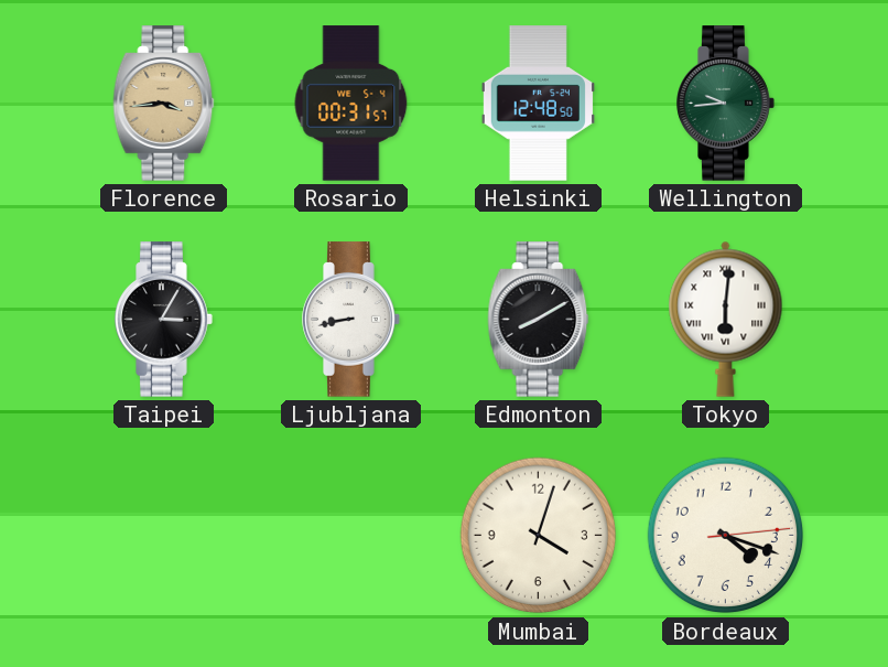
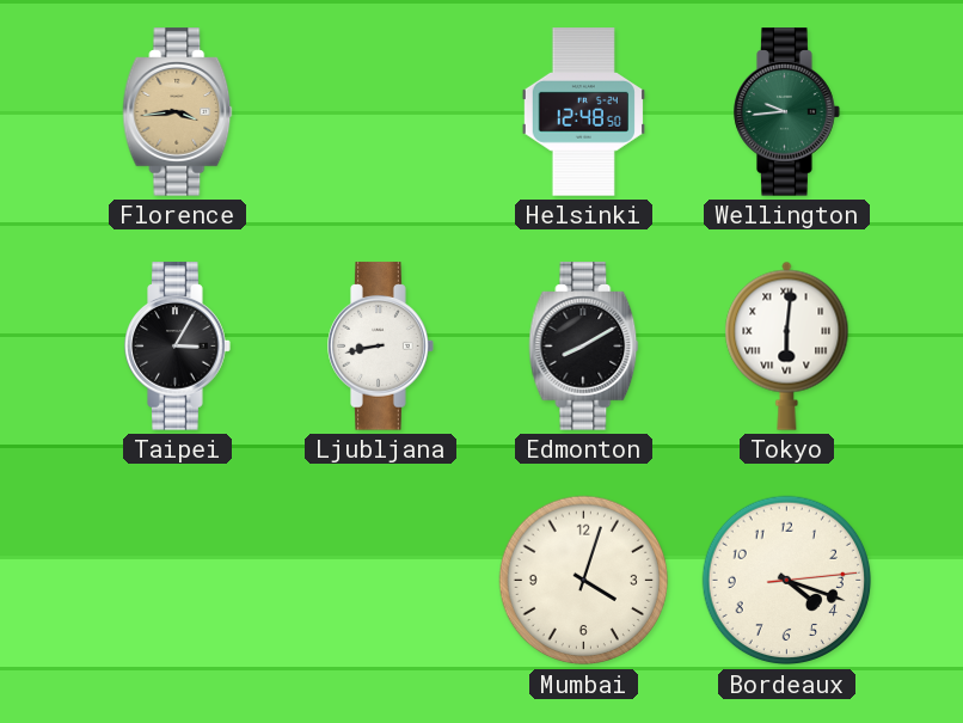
Rosario: 00:31 -> none
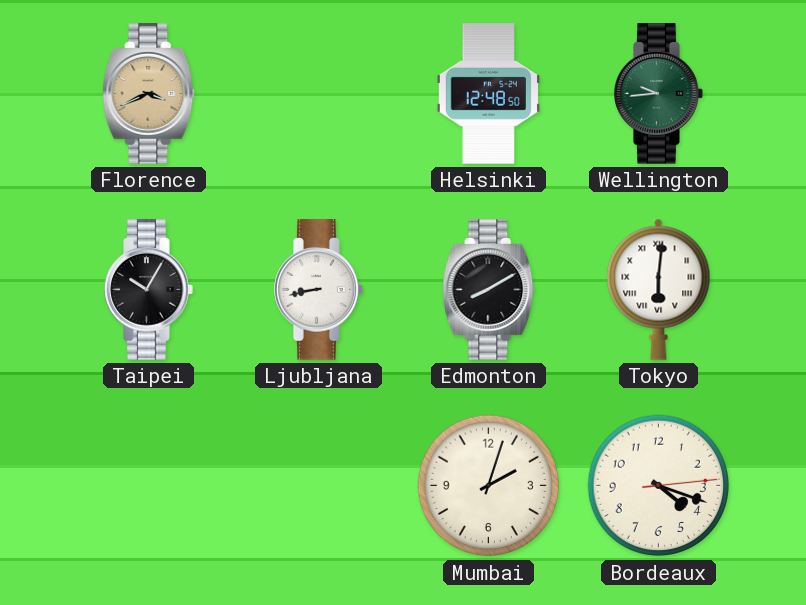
Florence: 3:44 -> 3:41
Taipei: 3:05 -> 10:05
Mumbai: 4:03 -> 2:03
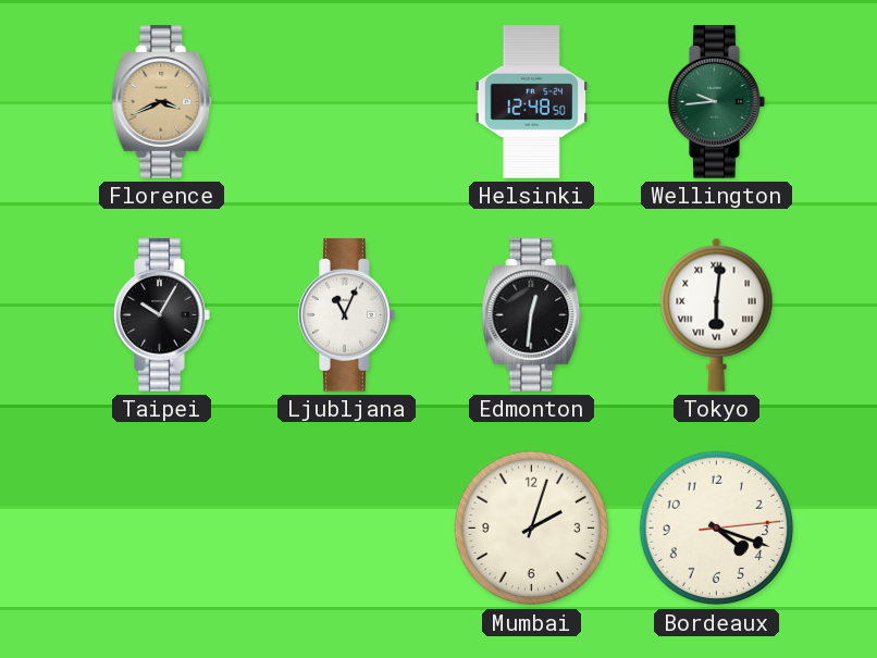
Ljubljana: 8:43 -> 11:04
Edmonton: 8:10 -> 12:31
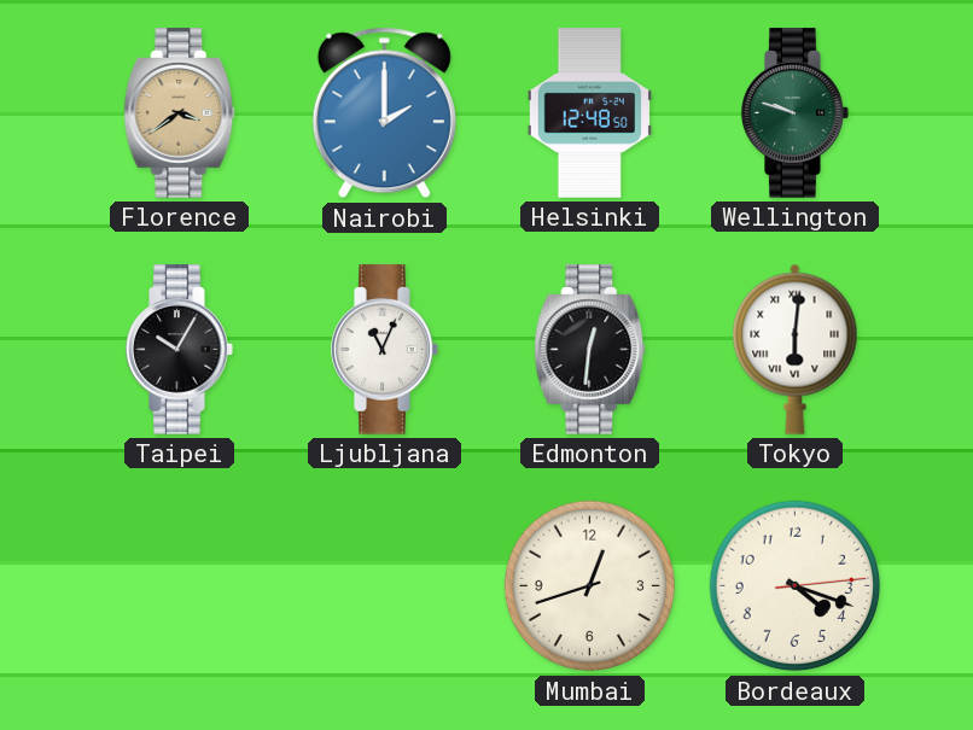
Florence: 3:41 -> 3:39
Nairobi: none -> 2:00
Wellington: 9:44 -> 9:48
Mumbai: 2:03 -> 12:42
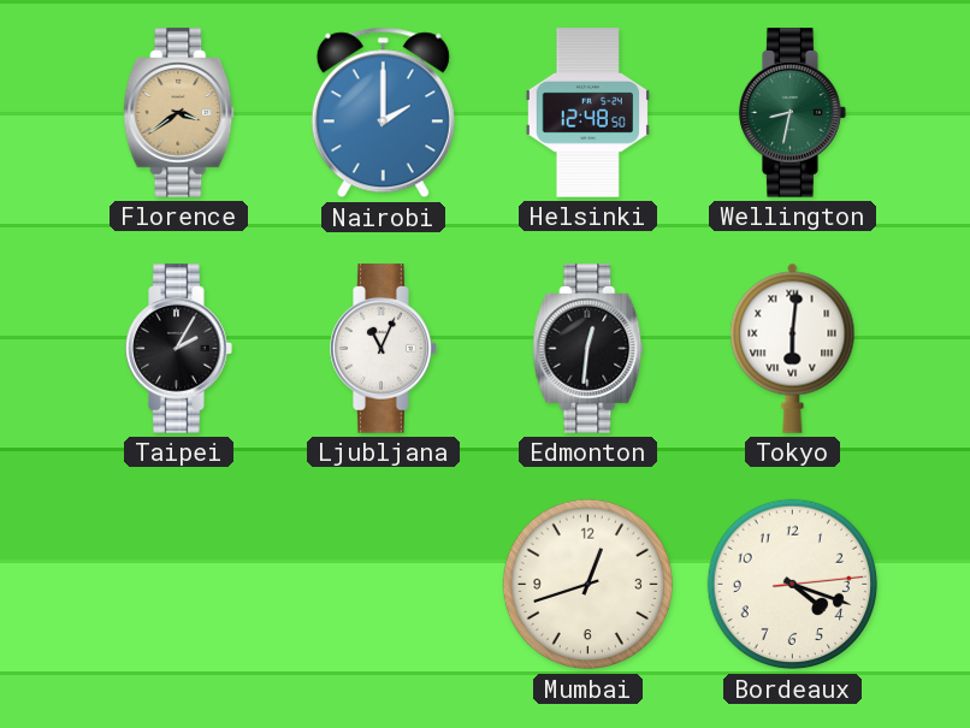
Wellington: 9:48 -> 8:32
Taipei: 10:05 -> 2:05
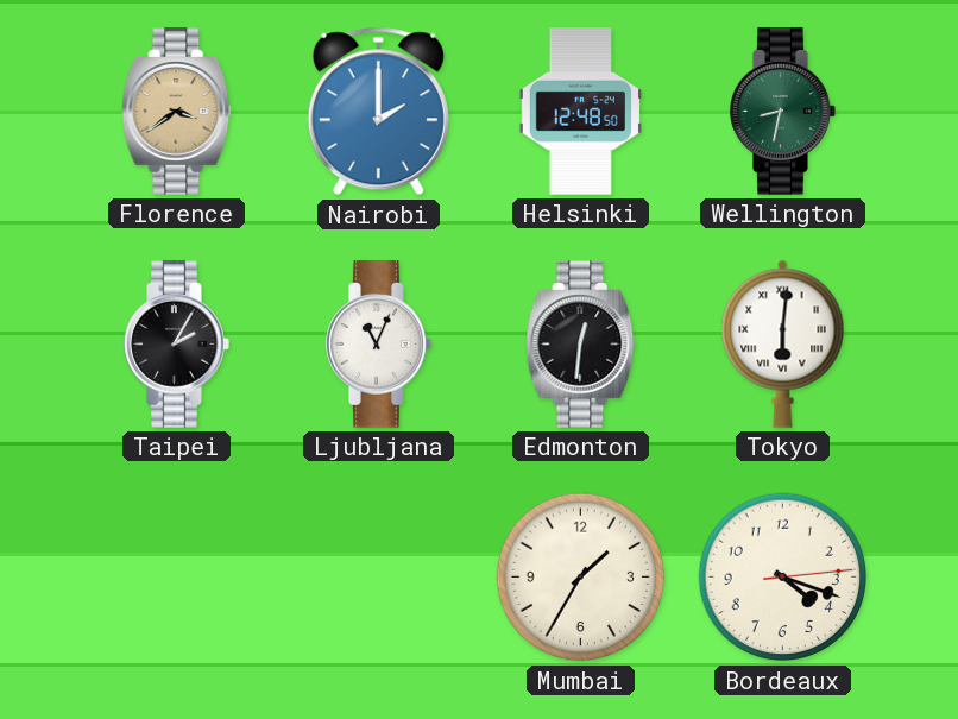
Mumbai: 12:42 -> 1:35
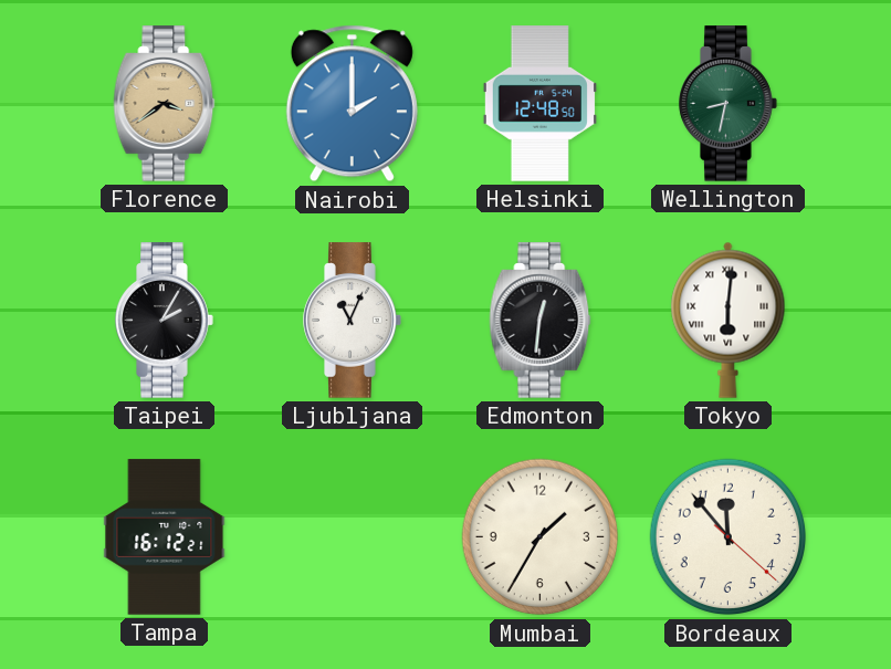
Tampa: none -> 16:12
Bordeaux: 4:18 -> 11:53
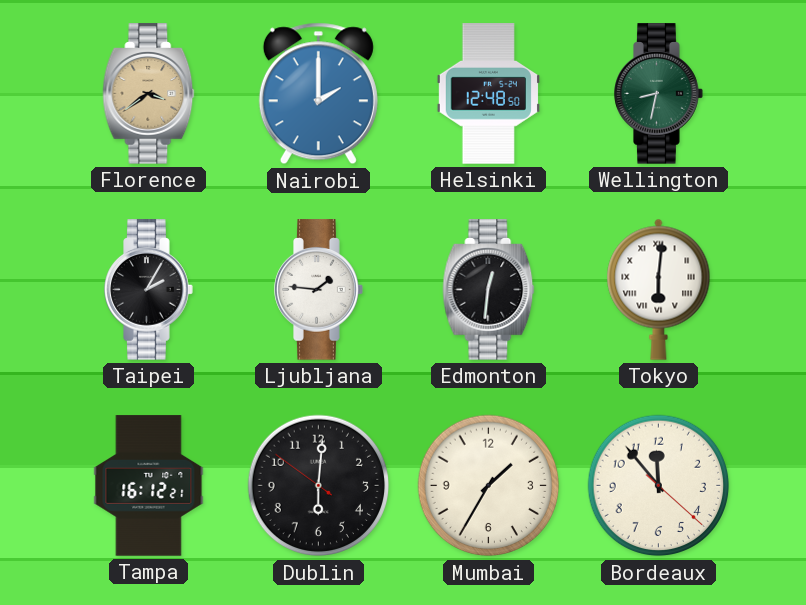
Ljubljana: 11:04 -> 1:46
Dublin: none -> 6:00
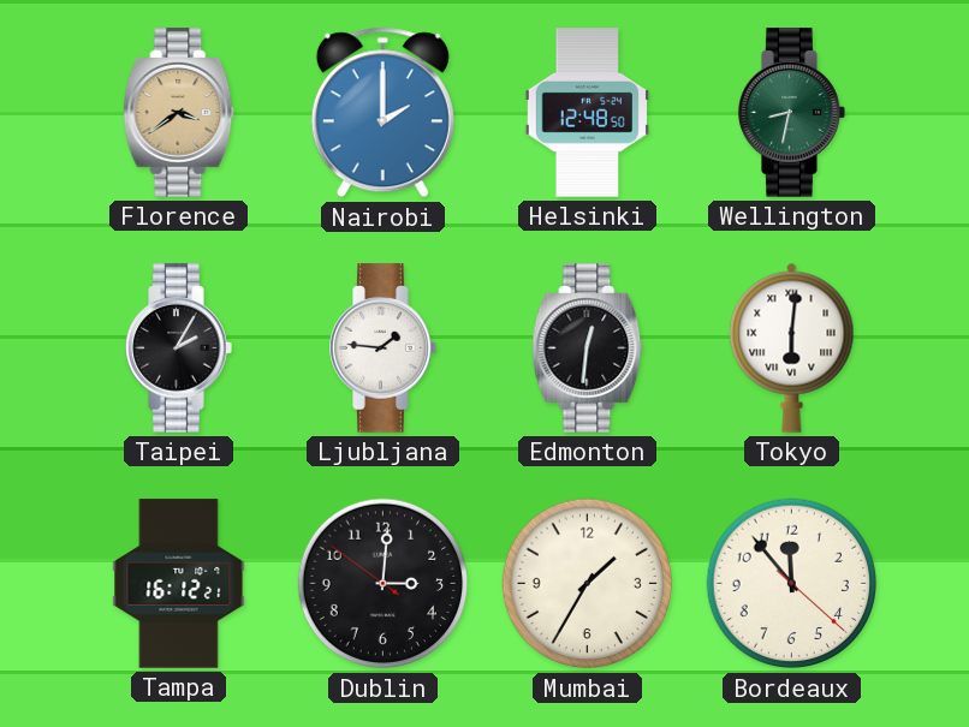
Dublin: 6:00 -> 3:00
